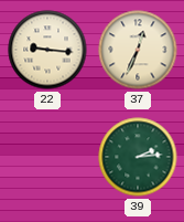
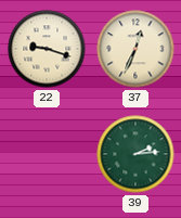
22: 9:16 -> 9:18
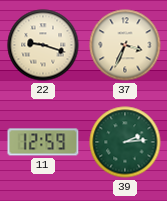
37: 12:34 -> 3:34
11: none -> 12:59
